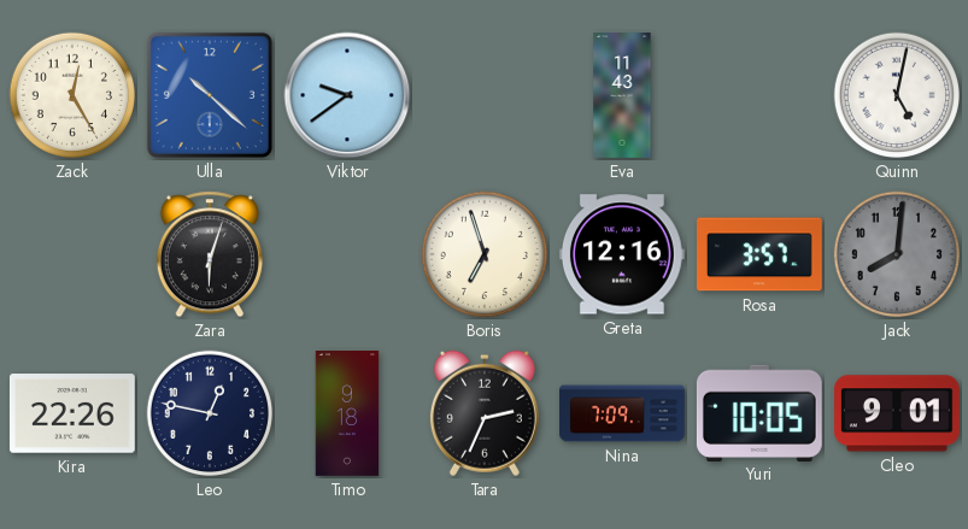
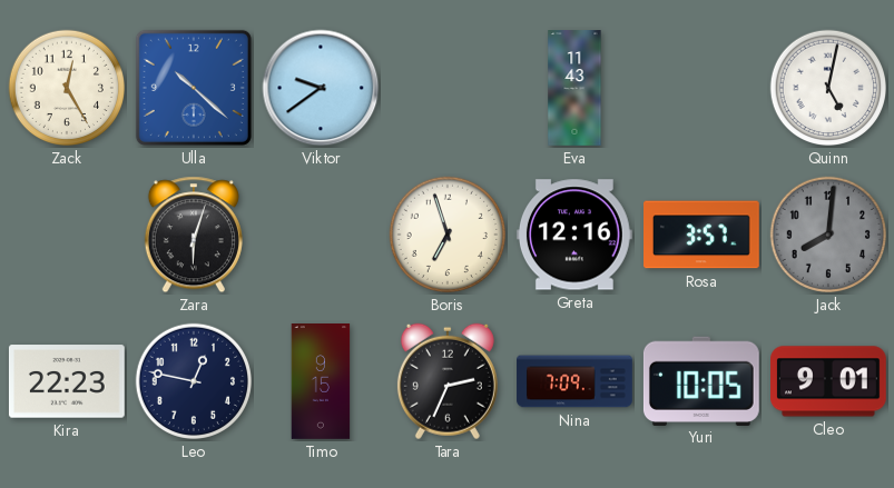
Kira: 22:26 -> 22:23
Timo: 9:18 -> 9:15
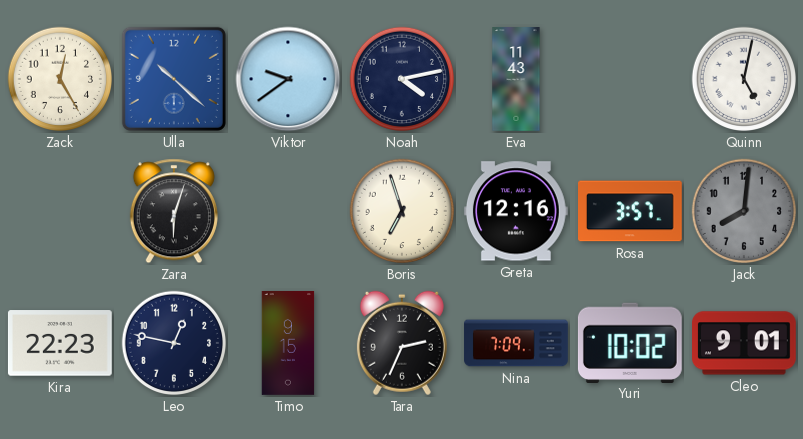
Noah: none -> 4:13
Yuri: 10:05 -> 10:02
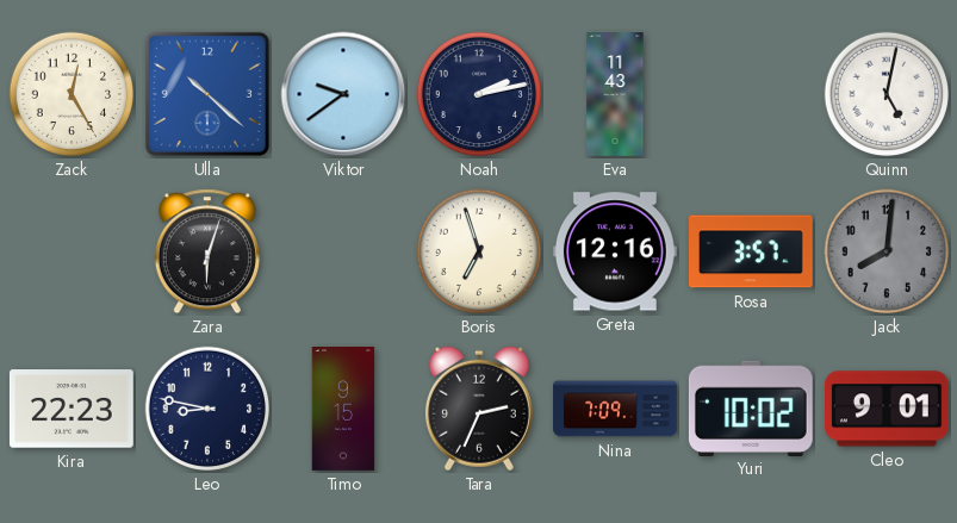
Noah: 4:13 -> 2:13
Leo: 12:47 -> 8:47
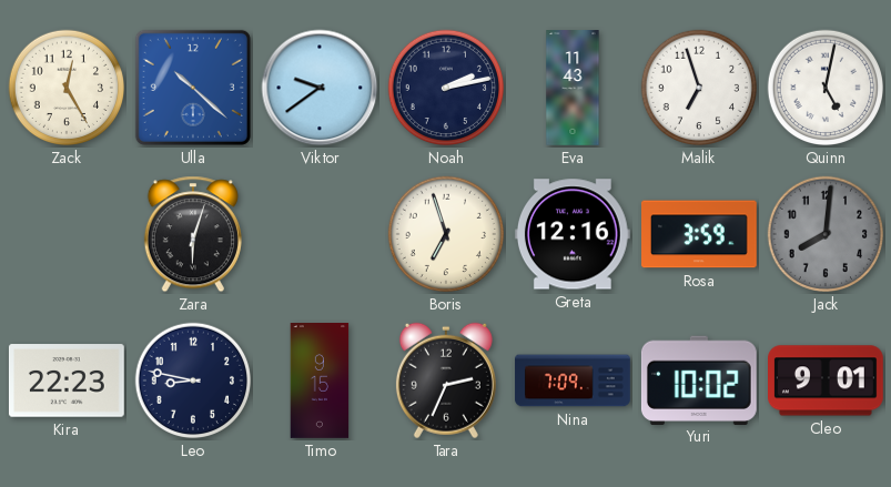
Malik: none -> 6:57
Rosa: 3:57 -> 3:59
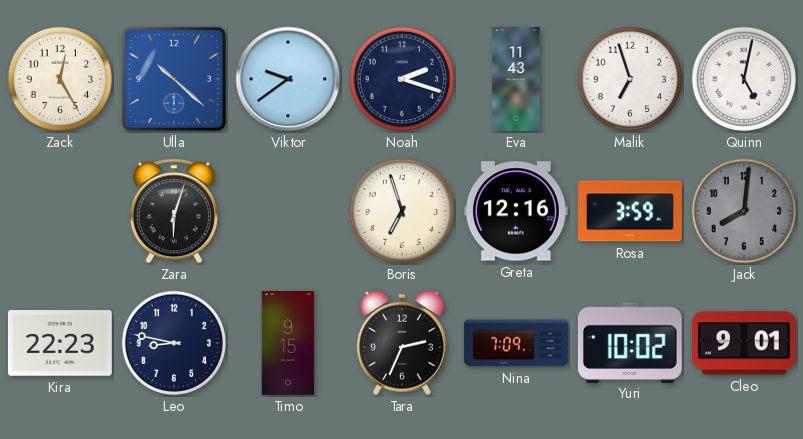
Noah: 2:13 -> 2:18
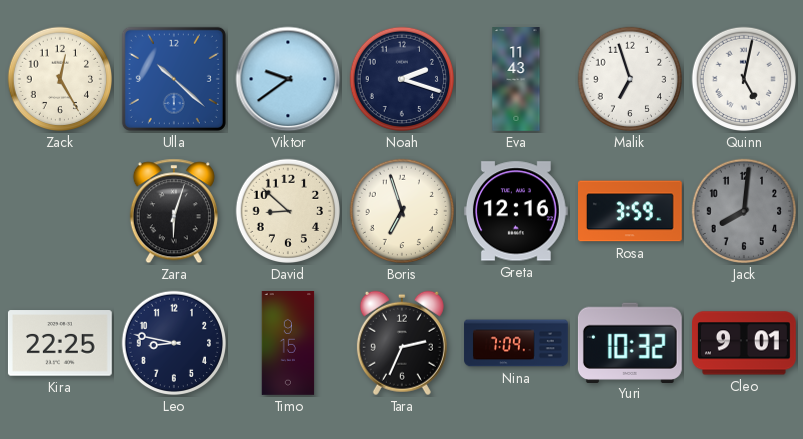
David: none -> 8:52
Kira: 22:23 -> 22:25
Yuri: 10:02 -> 10:32
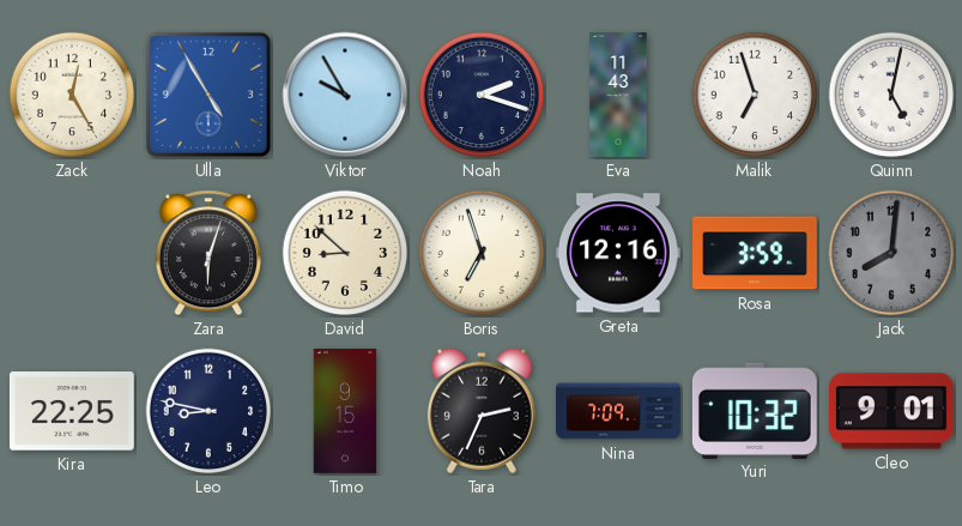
Ulla: 10:22 -> 4:55
Viktor: 9:39 -> 9:55
